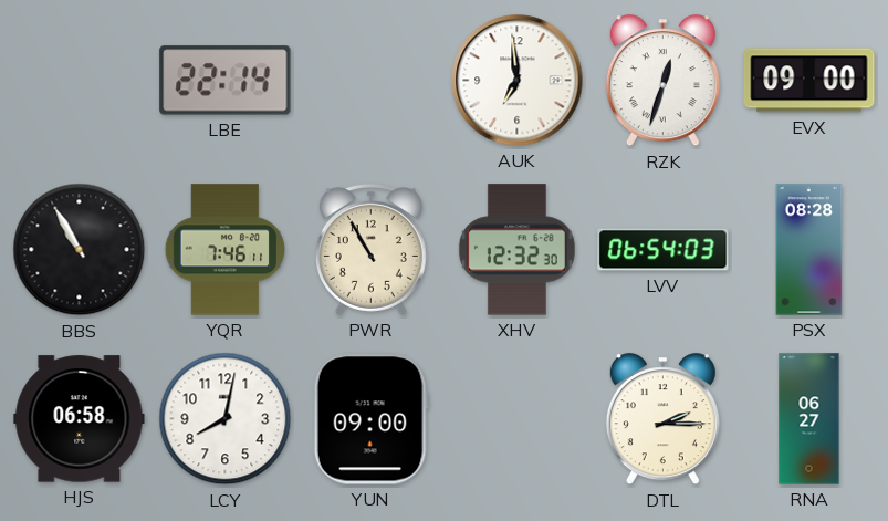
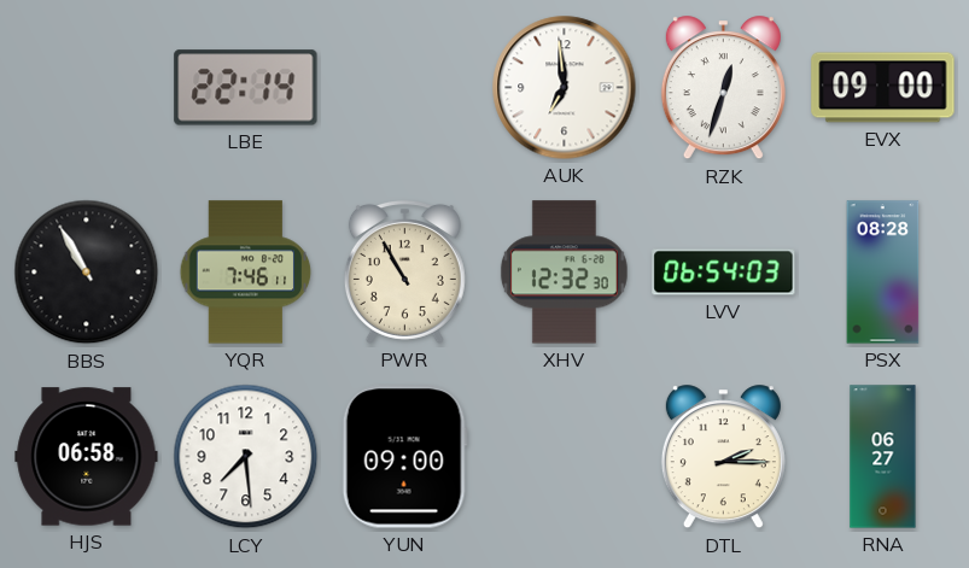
LCY: 8:02 -> 7:29
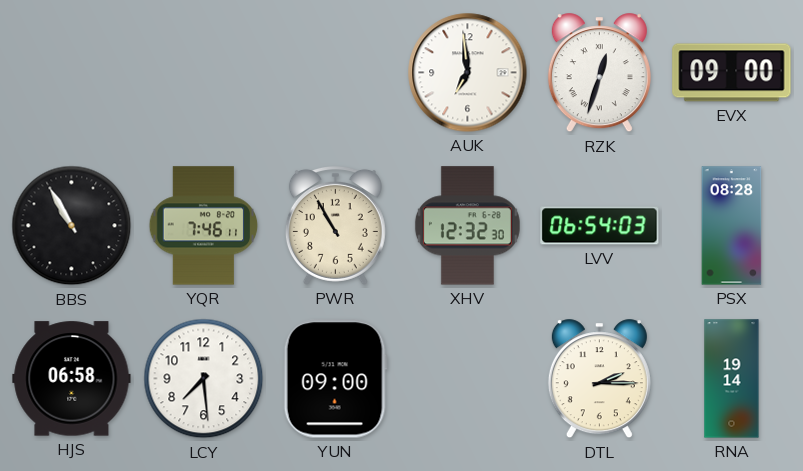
LBE: 22:14 -> none
RNA: 06:27 -> 19:14
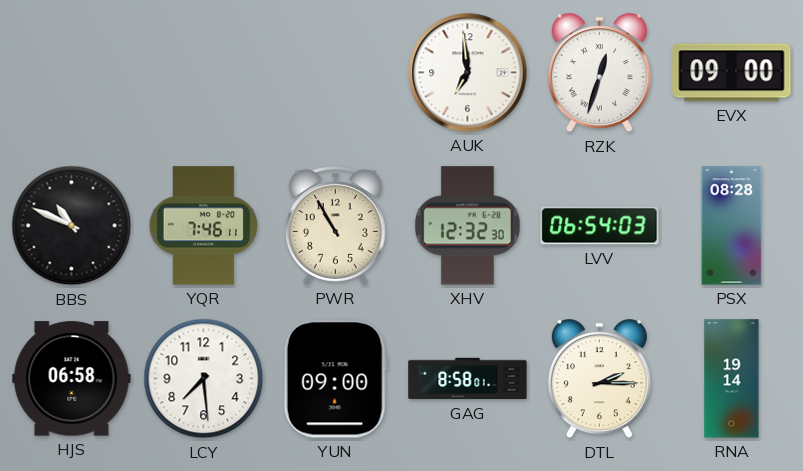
BBS: 10:55 -> 10:49
GAG: none -> 8:58
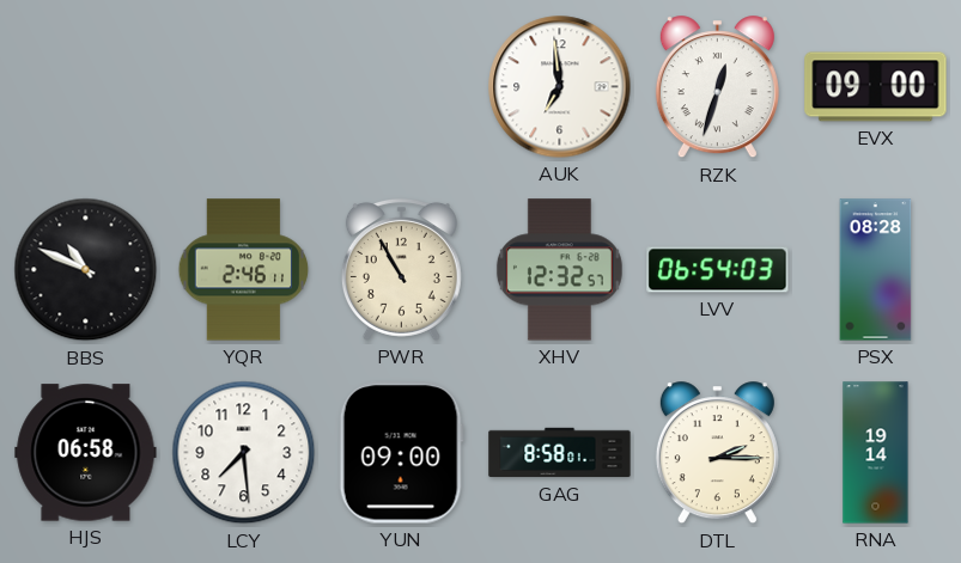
YQR: 7:46 -> 2:46
XHV: 12:32:30 -> 12:32:57
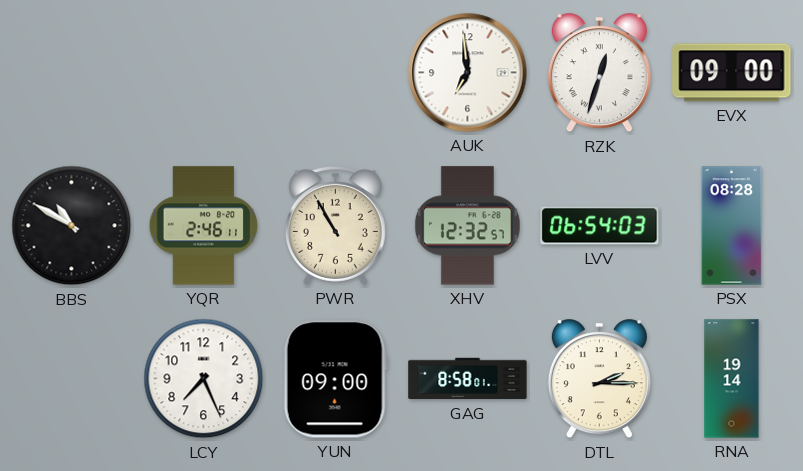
BBS: 10:49 -> 10:50
HJS: 06:58 -> none
LCY: 7:29 -> 7:26
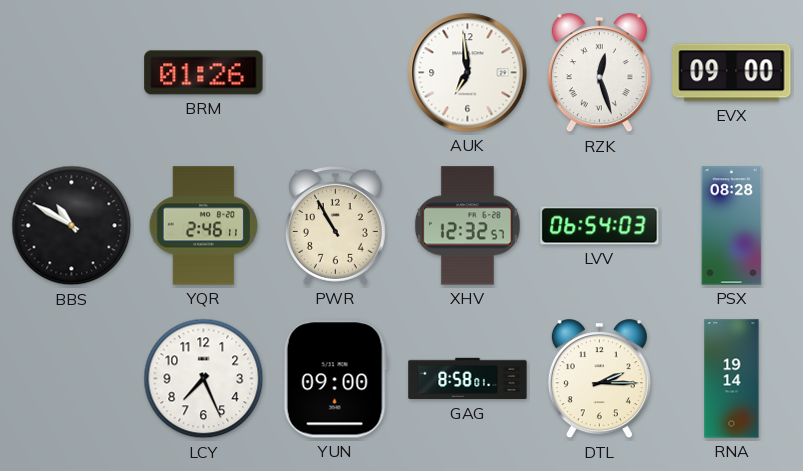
BRM: none -> 01:26
RZK: 12:33 -> 12:27
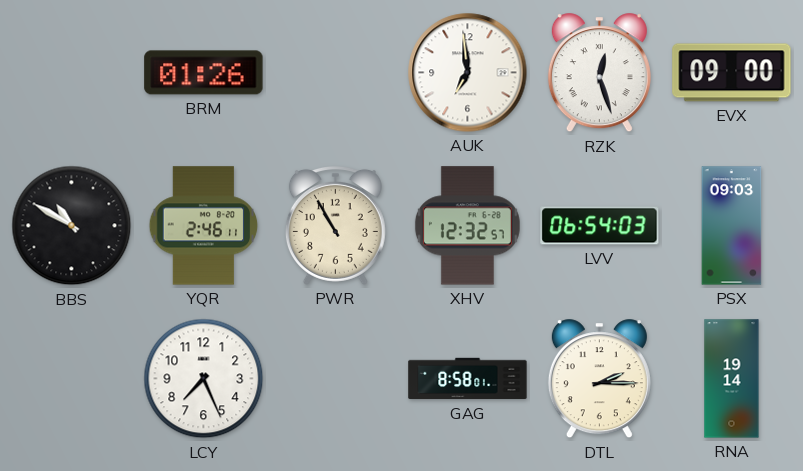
PSX: 08:28 -> 09:03
YUN: 09:00 -> none
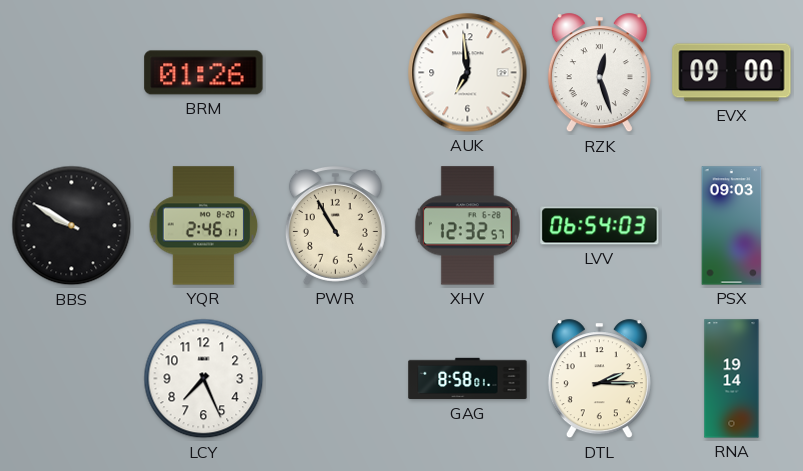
BBS: 10:50 -> 9:50
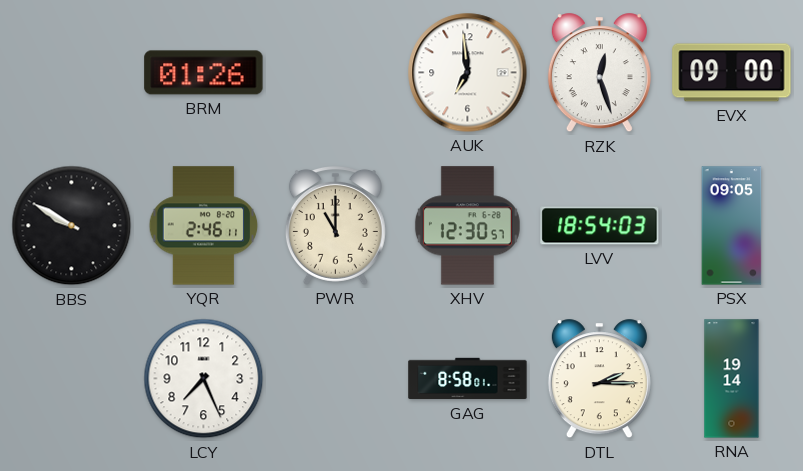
PWR: 10:55 -> 11:00
XHV: 12:32 -> 12:30
LVV: 06:54 -> 18:54
PSX: 09:03 -> 09:05
